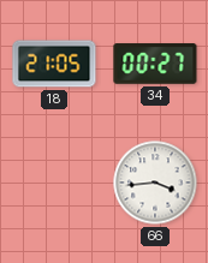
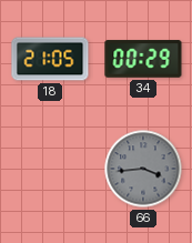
34: 00:27 -> 00:29
66 dial: white -> grey
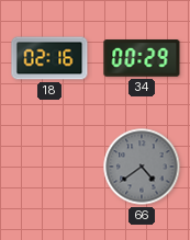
18: 21:05 -> 02:16
66: 3:44 -> 4:39
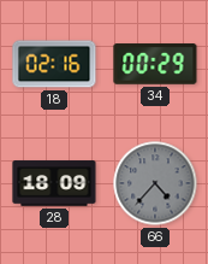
28: none -> 18:09
66: 4:39 -> 4:37
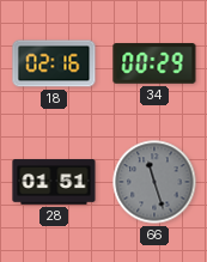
28: 18:09 -> 01:51
66: 4:37 -> 11:27
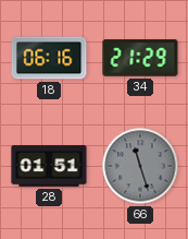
18: 02:16 -> 06:16
34: 00:29 -> 21:29
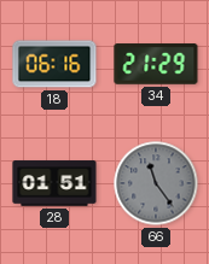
66: 11:27 -> 11:24
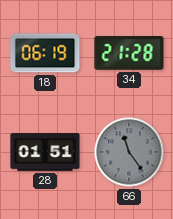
18: 06:16 -> 06:19
34: 21:29 -> 21:28
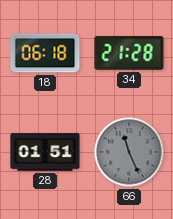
18: 06:19 -> 06:18
66: 11:24 -> 11:26
